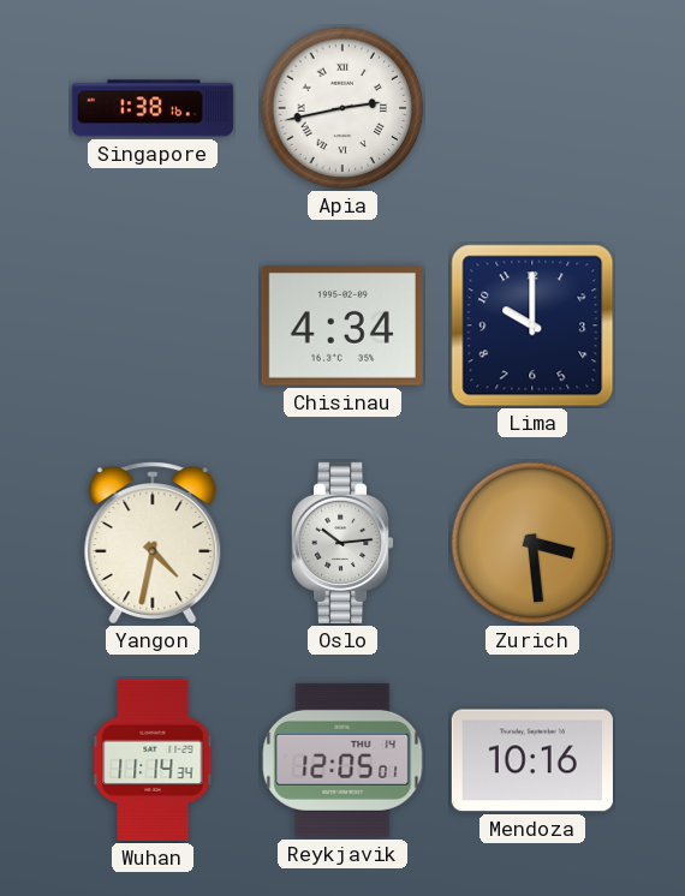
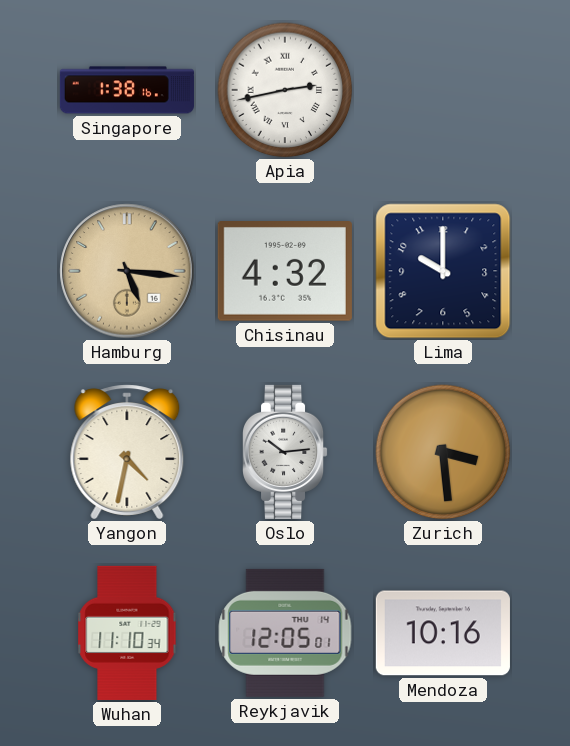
Hamburg: none -> 5:16
Chisinau: 4:34 -> 4:32
Wuhan: 11:14 -> 11:10
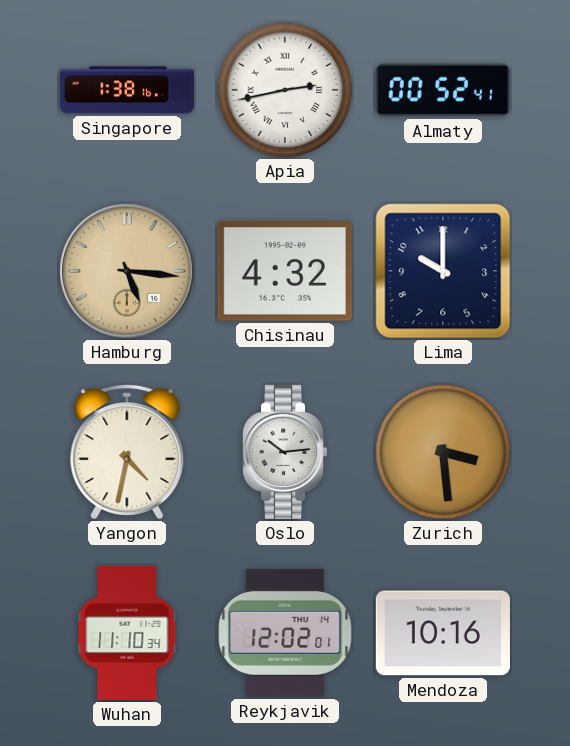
Almaty: none -> 00:52
Reykjavik: 12:05 -> 12:02
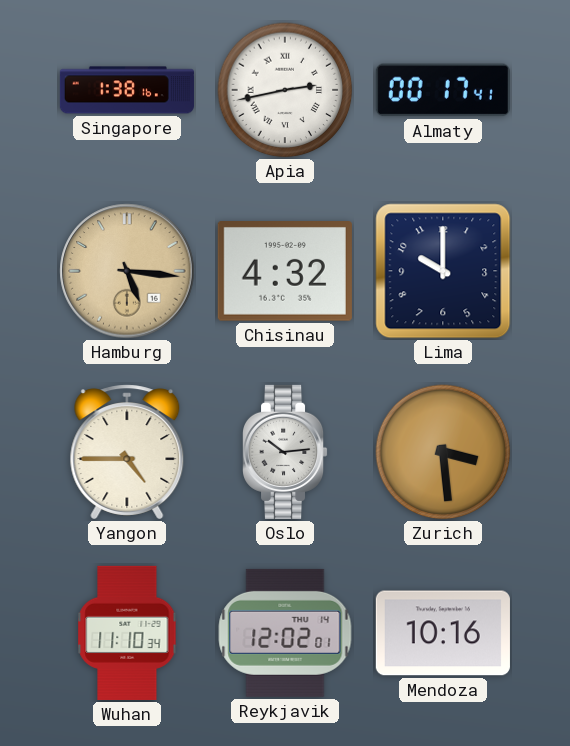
Almaty: 00:52 -> 00:17
Yangon: 4:32 -> 4:45
